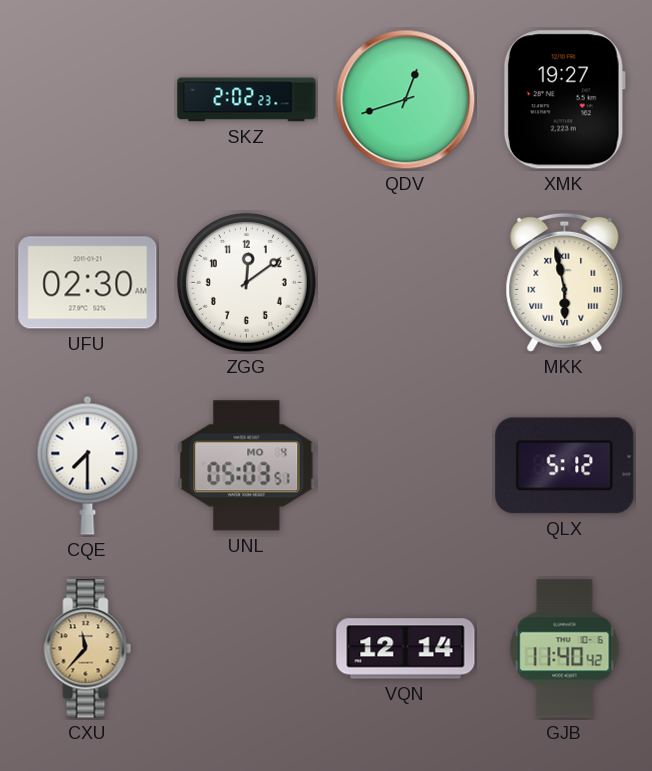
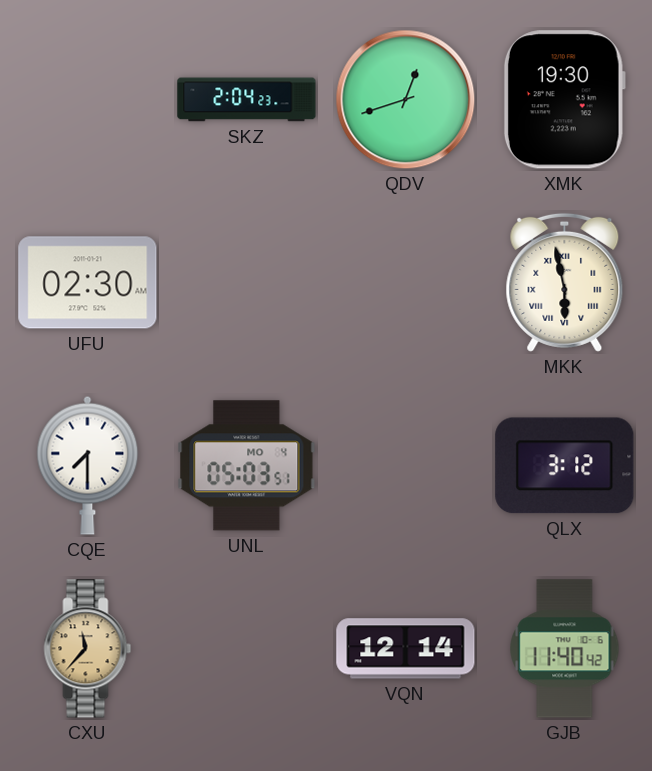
SKZ: 2:02 -> 2:04
XMK: 19:27 -> 19:30
ZGG: 12:09 -> none
QLX: 5:12 -> 3:12
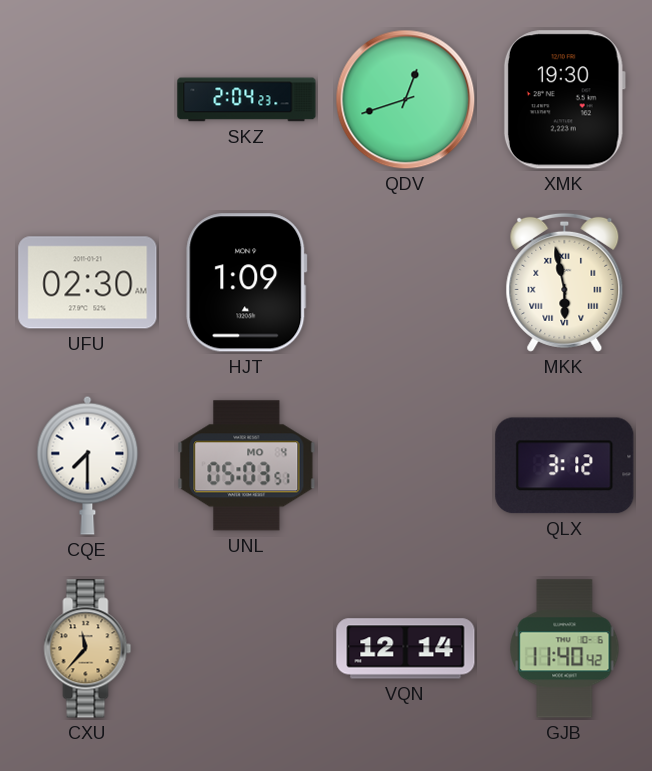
HJT: none -> 1:09
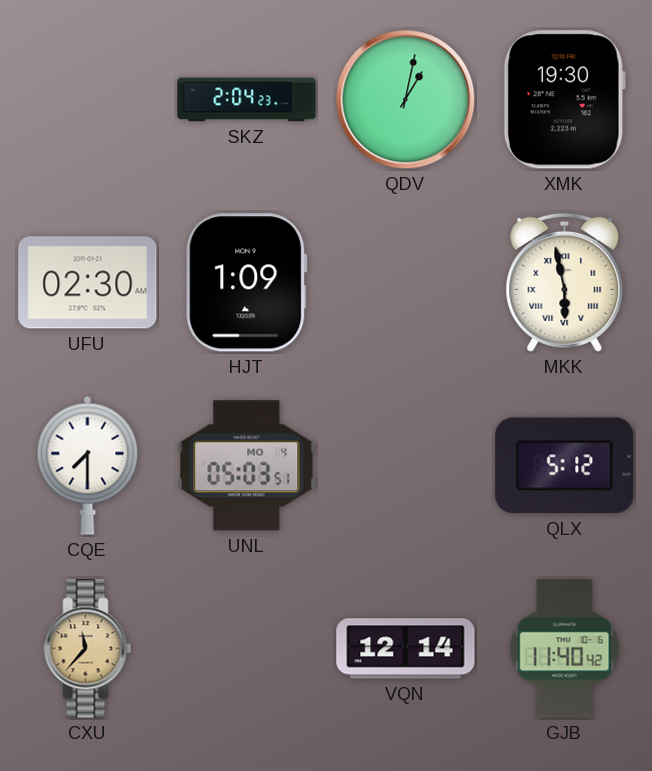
QDV: 12:42 -> 1:02
QLX: 3:12 -> 5:12
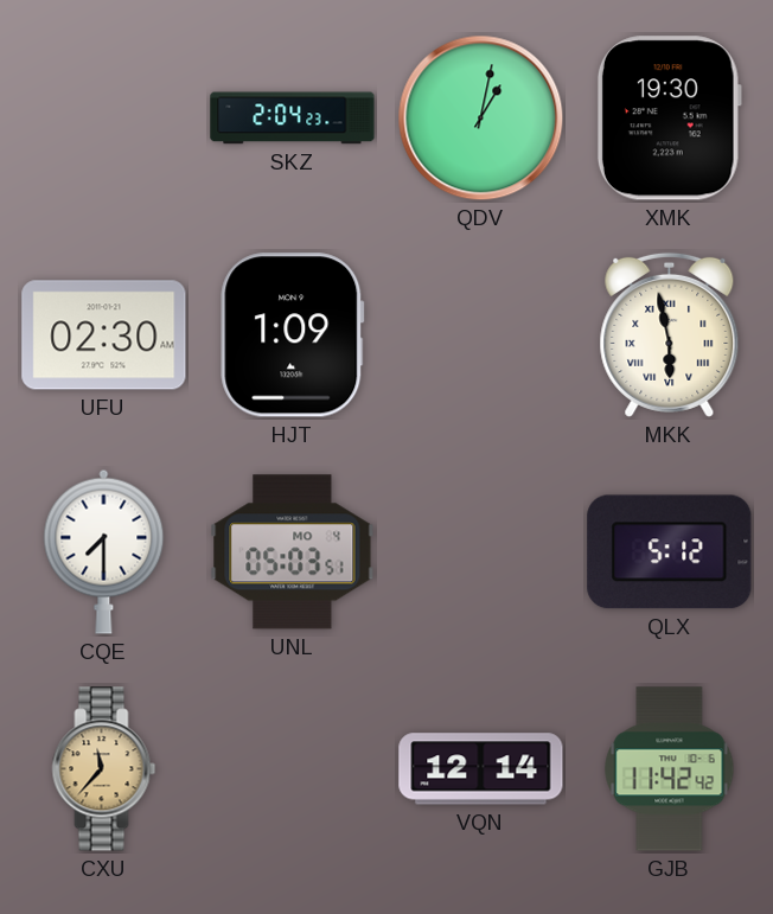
GJB: 11:40 -> 11:42
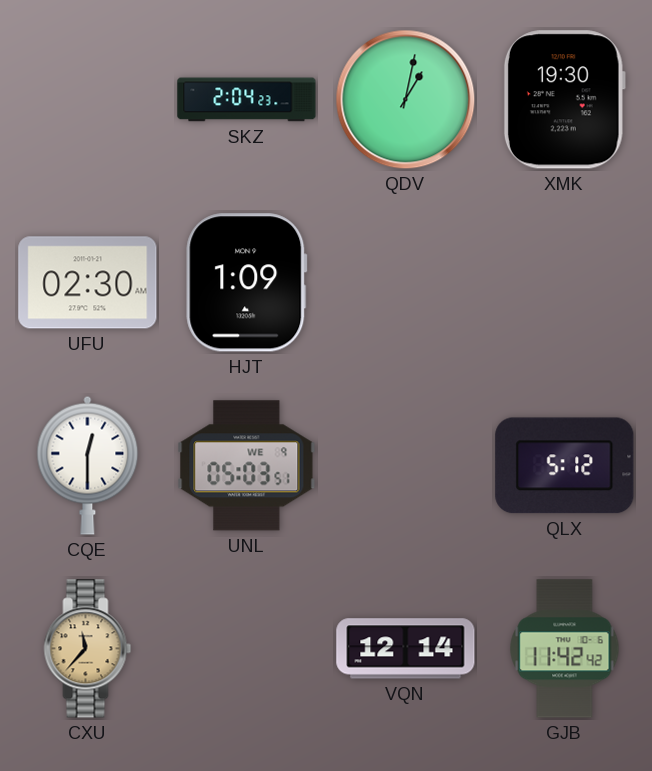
MKK: 5:58 -> none
CQE: 7:30 -> 12:30
UNL date: MO 4 -> WE 9
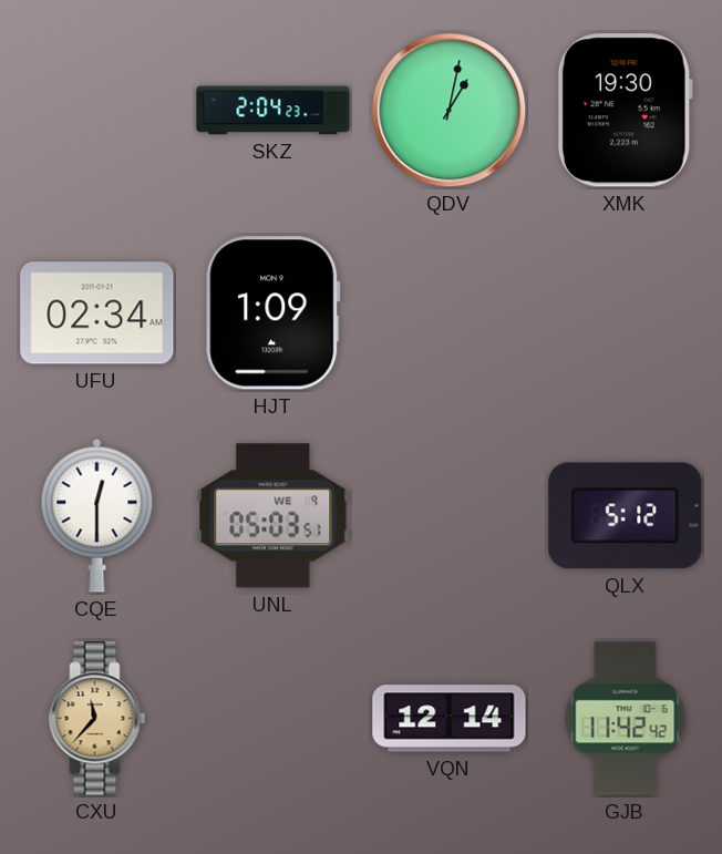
UFU: 02:30 -> 02:34
